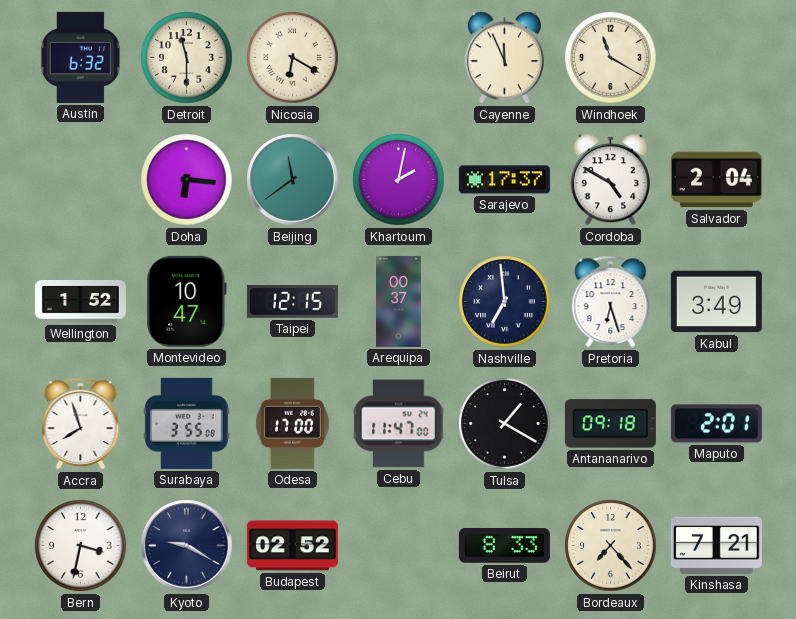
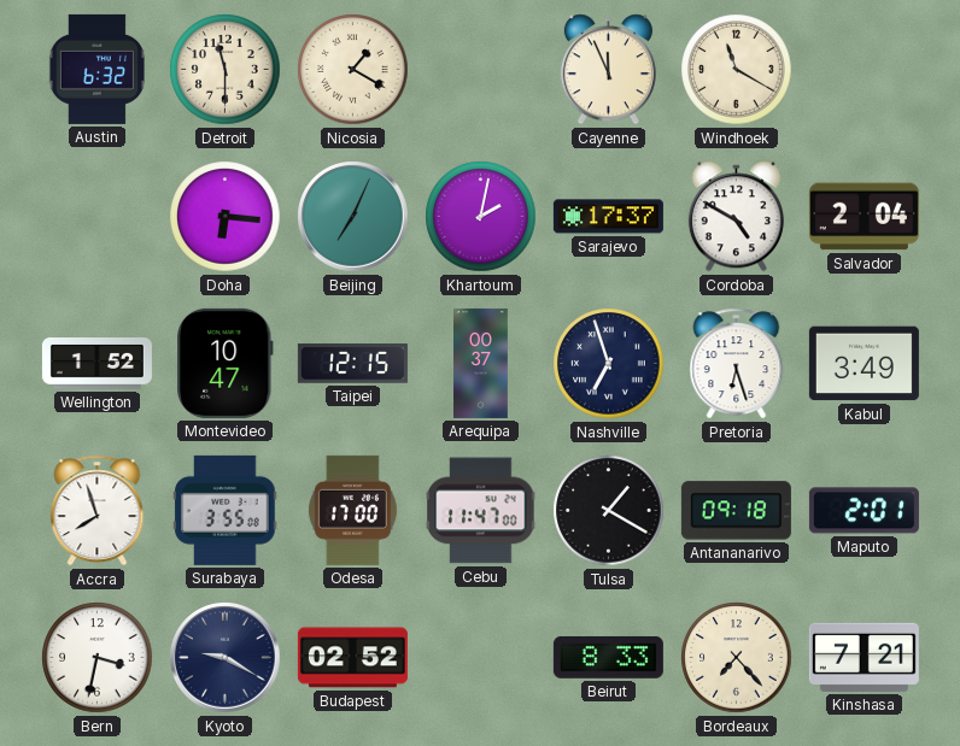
Nicosia: 6:20 -> 1:20
Beijing: 11:39 -> 7:04
Nashville: 6:59 -> 6:57
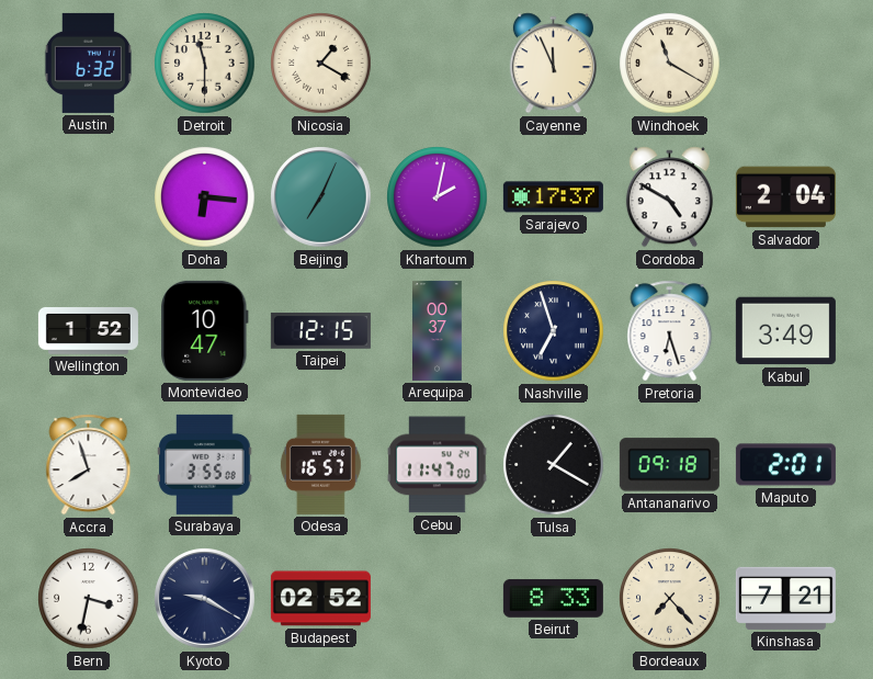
Odesa: 17:00 -> 16:57
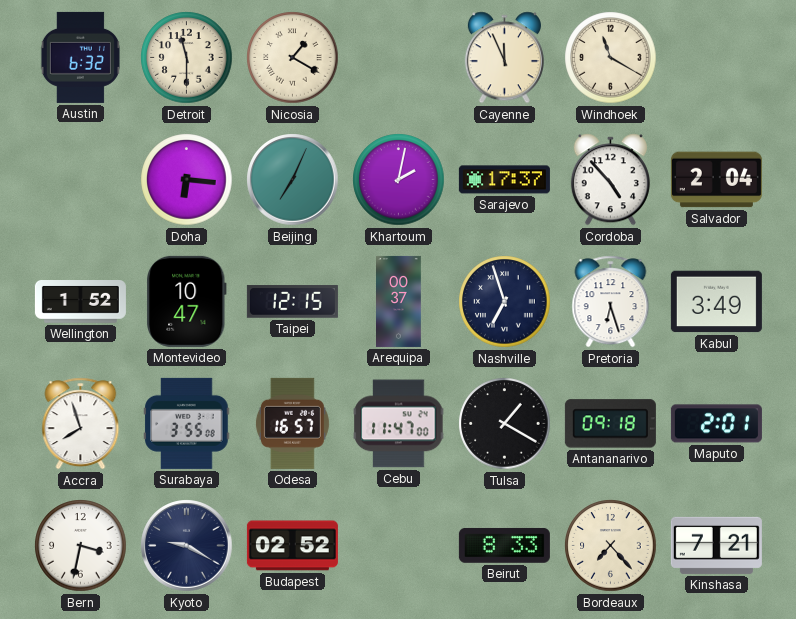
Cordoba: 4:50 -> 4:53
